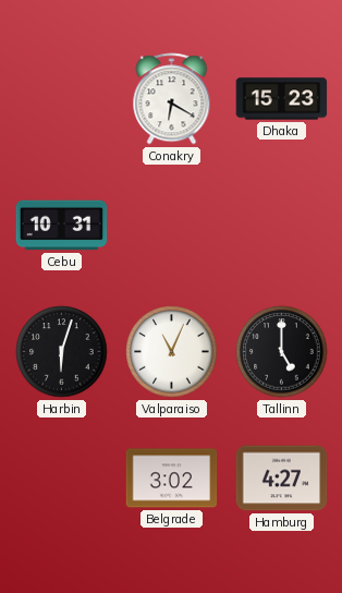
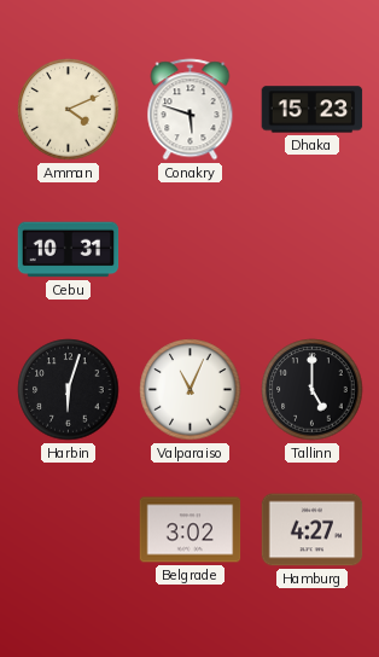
Amman: none -> 4:11
Conakry: 6:20 -> 5:48
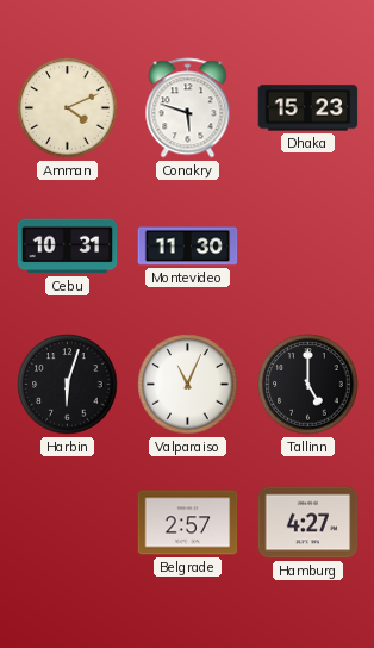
Montevideo: none -> 11:30
Belgrade: 3:02 -> 2:57
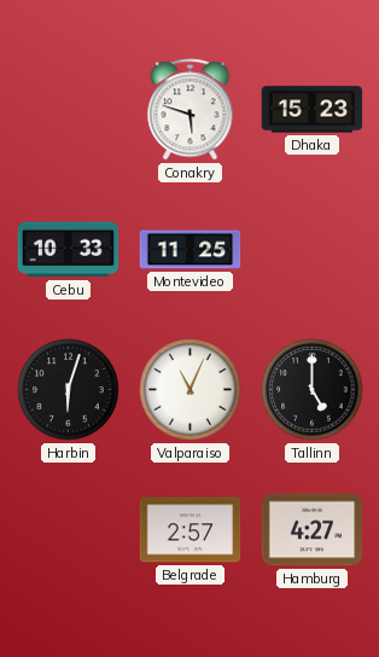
Amman: 4:11 -> none
Cebu: 10:31 -> 10:33
Montevideo: 11:30 -> 11:25
